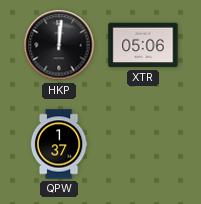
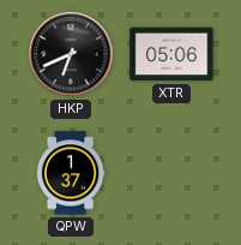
HKP: 12:01 -> 6:41
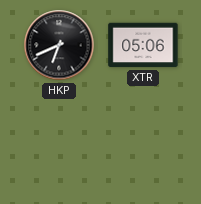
QPW: 1:37 -> none
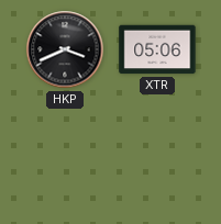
HKP: 6:41 -> 3:41
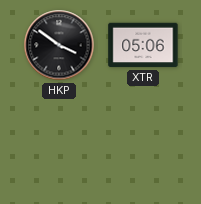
HKP: 3:41 -> 3:51
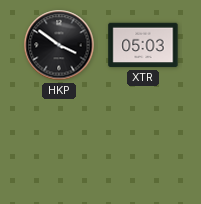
XTR: 05:06 -> 05:03
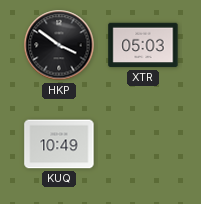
KUQ: none -> 10:49
